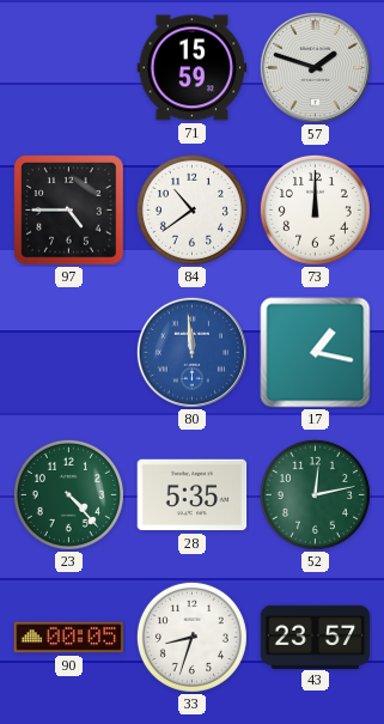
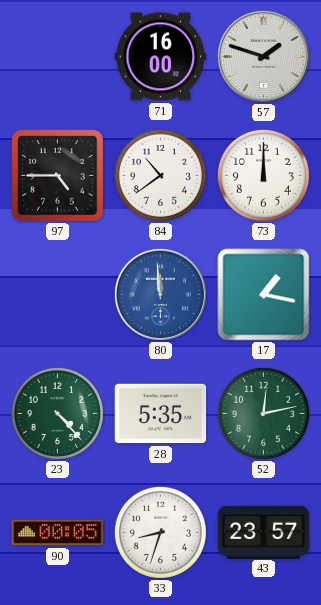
71: 15:59 -> 16:00
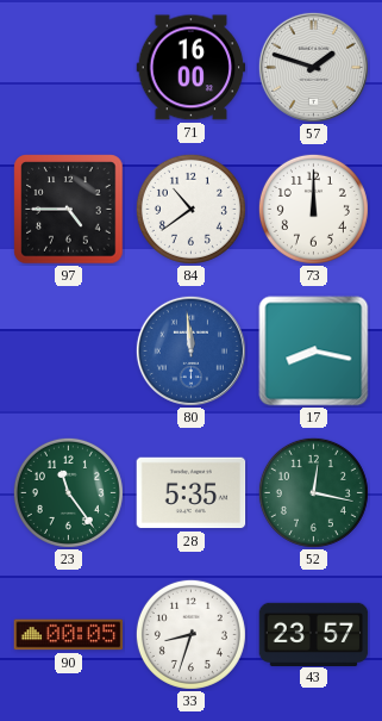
17: 1:17 -> 8:17
23: 4:23 -> 11:24
52: 12:13 -> 12:17
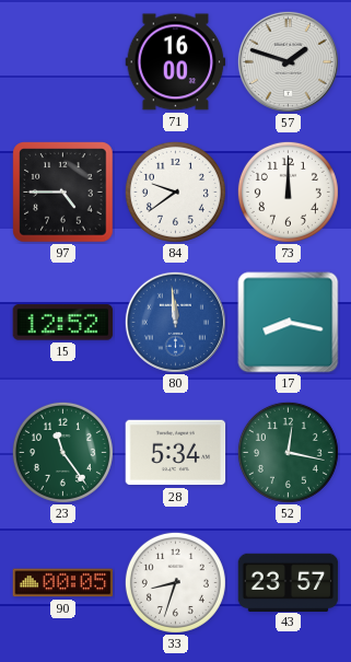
84: 10:39 -> 9:39
15: none -> 12:52
28: 5:35 -> 5:34
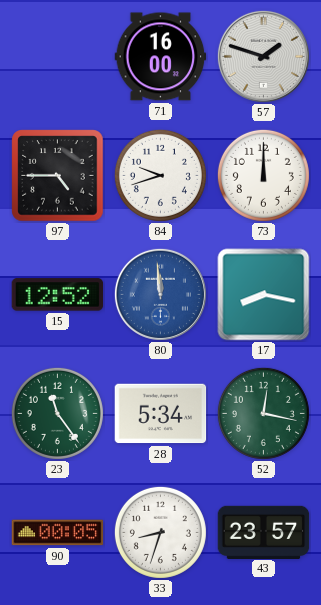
84: 9:39 -> 9:42
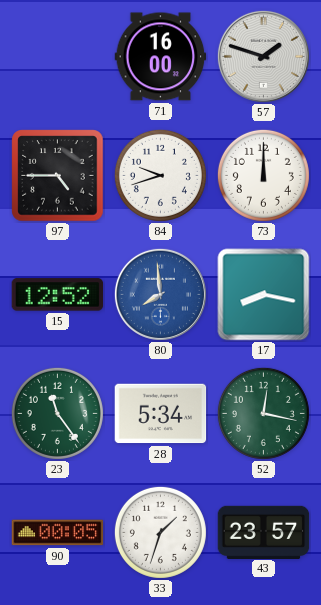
80: 11:59 -> 7:59
33: 8:33 -> 1:33
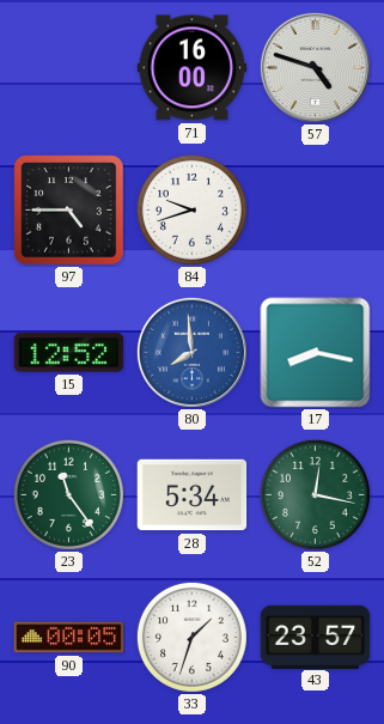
57: 1:48 -> 4:48
73: 12:00 -> none
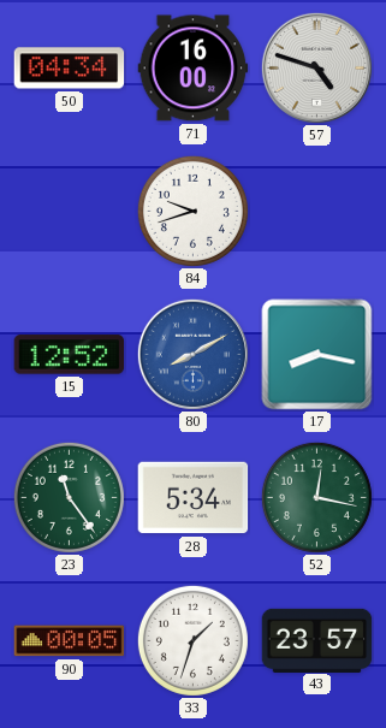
50: none -> 04:34
97: 4:45 -> none
80: 7:59 -> 8:10
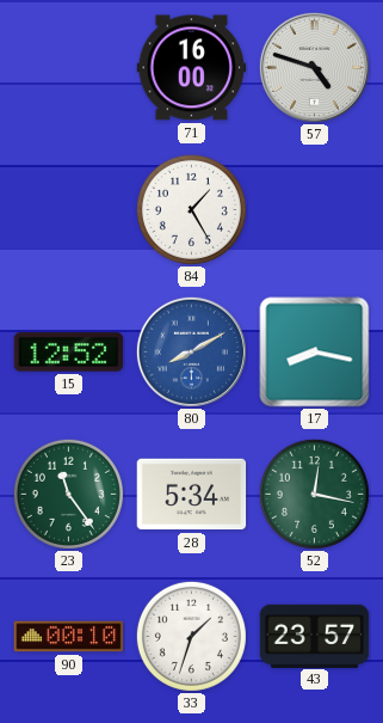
50: 04:34 -> none
84: 9:42 -> 1:25
90: 00:05 -> 00:10
